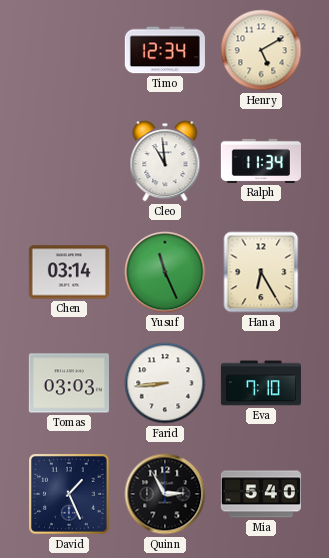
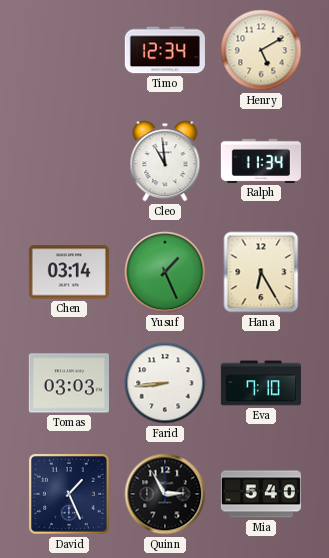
Yusuf: 11:26 -> 1:26
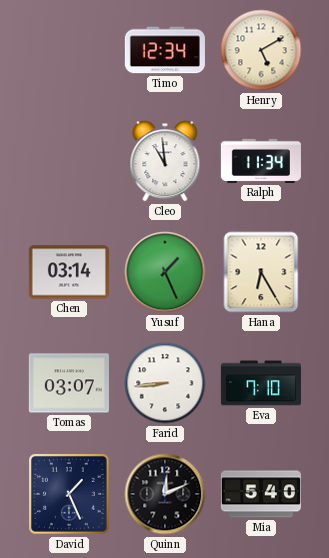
Tomas: 03:03 -> 03:07
Quinn: 2:55 -> 12:11
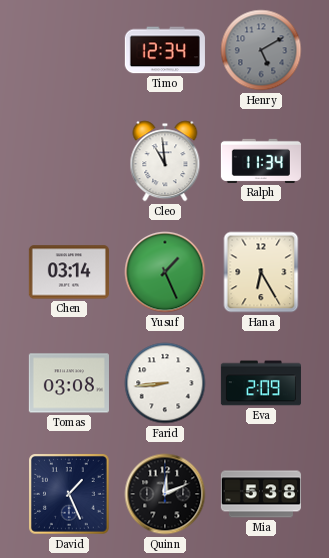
Henry dial: cream -> grey
Tomas: 03:07 -> 03:08
Eva: 7:10 -> 2:09
Mia: 5:40 -> 5:38
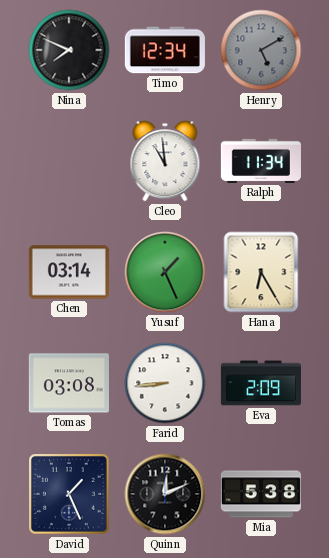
Nina: none -> 7:49
